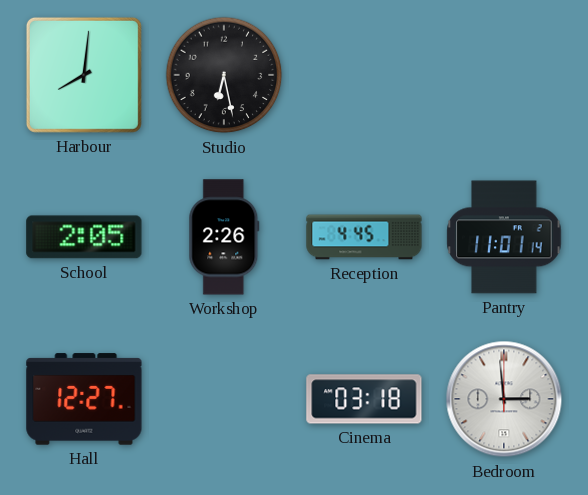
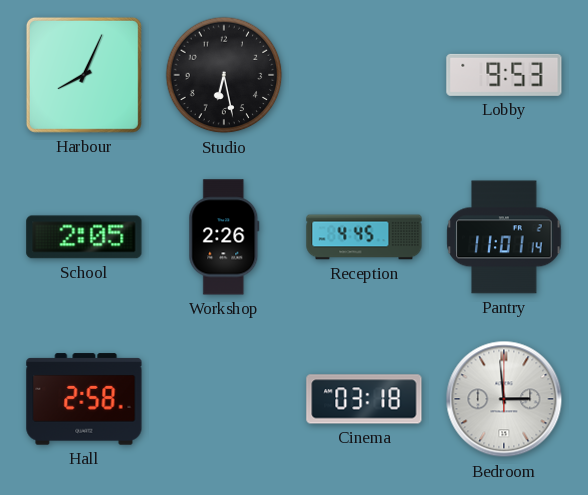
Harbour: 8:01 -> 8:04
Lobby: none -> 9:53
Hall: 12:27 -> 2:58
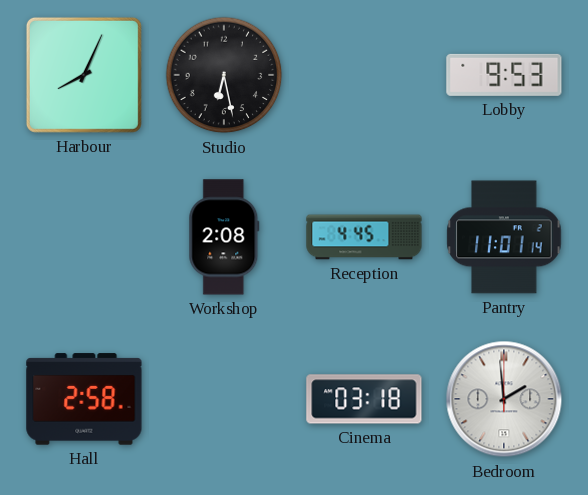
School: 2:05 -> none
Workshop: 2:26 -> 2:08
Bedroom: 2:59 -> 1:59
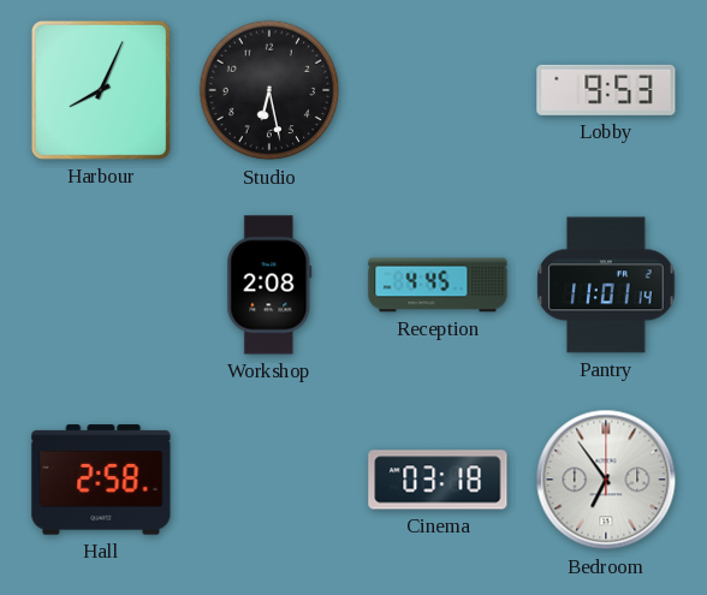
Bedroom: 1:59 -> 6:54
